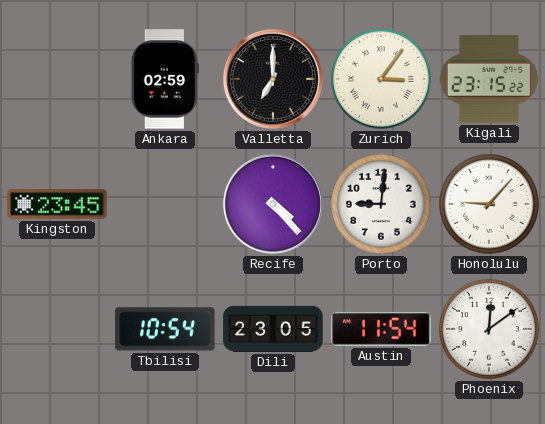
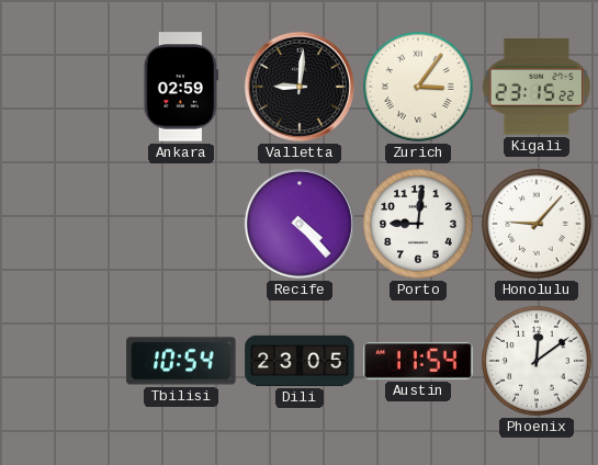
Valletta: 7:00 -> 9:01
Kingston: 23:45 -> none
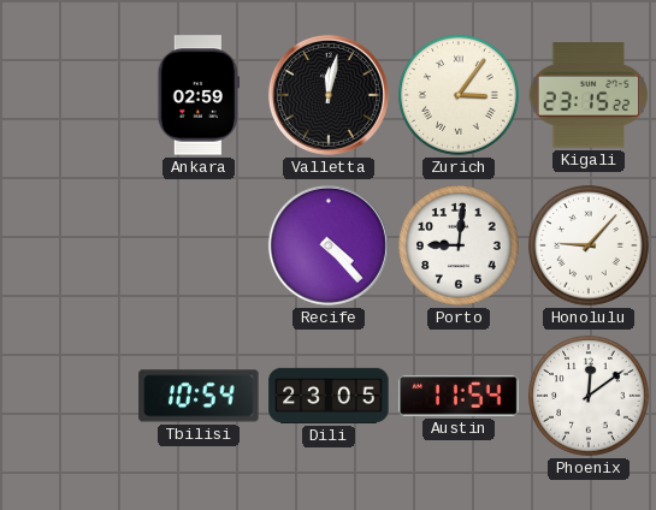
Valletta: 9:01 -> 12:02
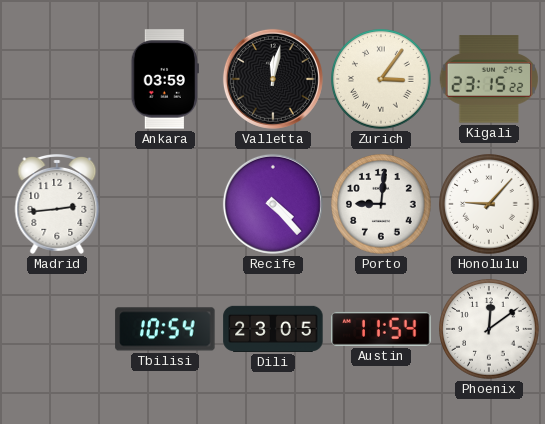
Ankara: 02:59 -> 03:59
Madrid: none -> 2:44
